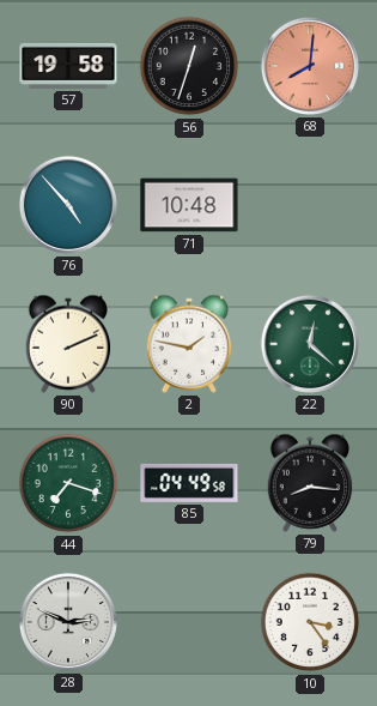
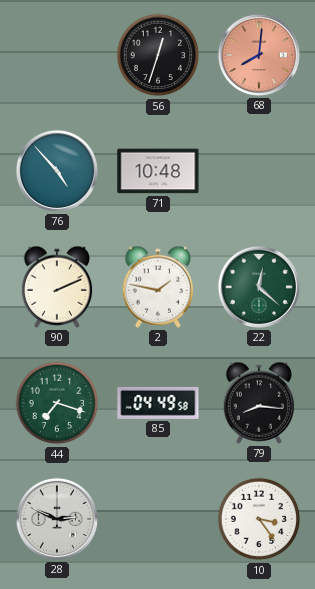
57: 19:58 -> none
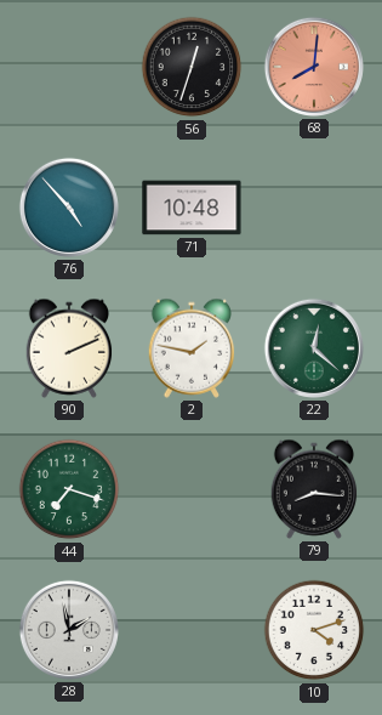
85: 04:49 -> none
28: 2:49 -> 1:58
10: 3:24 -> 4:12
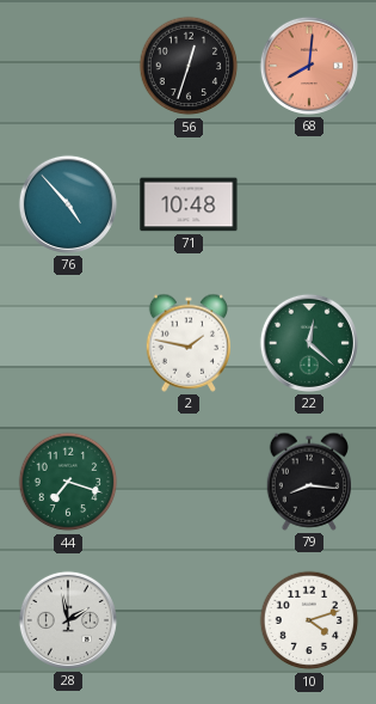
90: 2:11 -> none
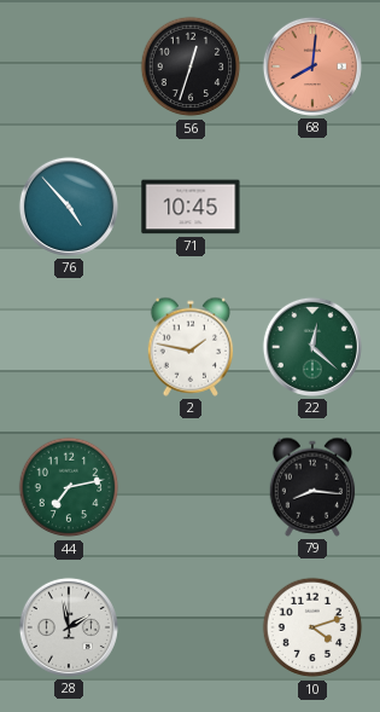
71: 10:48 -> 10:45
44: 7:18 -> 7:13
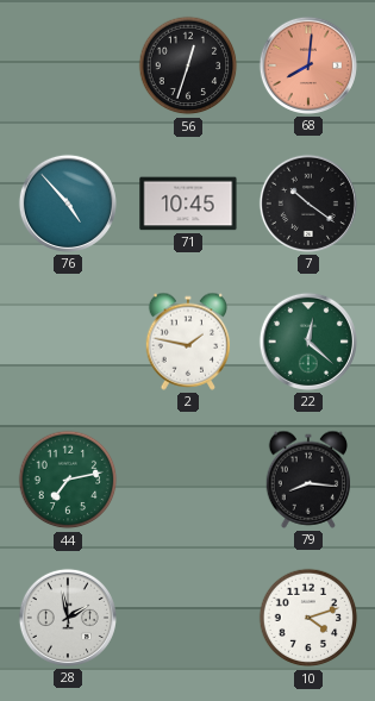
7: none -> 10:21
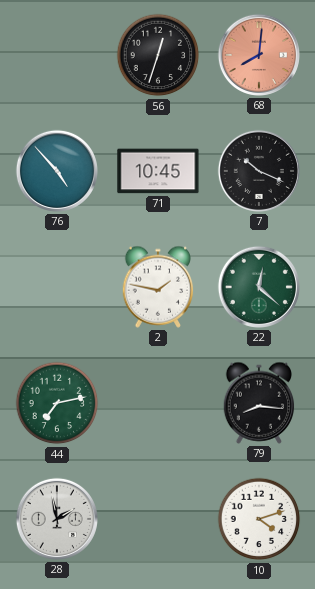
7: 10:21 -> 10:19
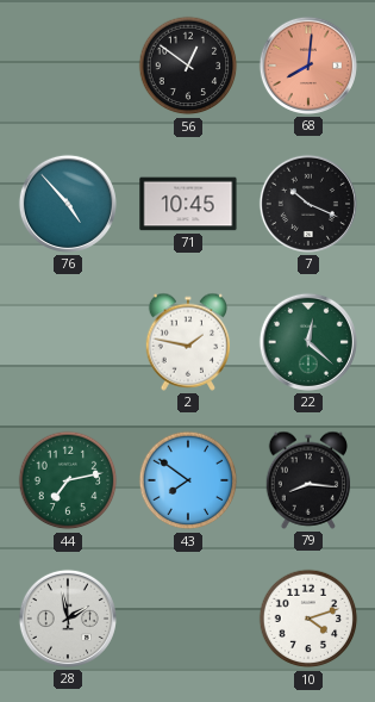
56: 12:33 -> 12:51
43: none -> 7:51
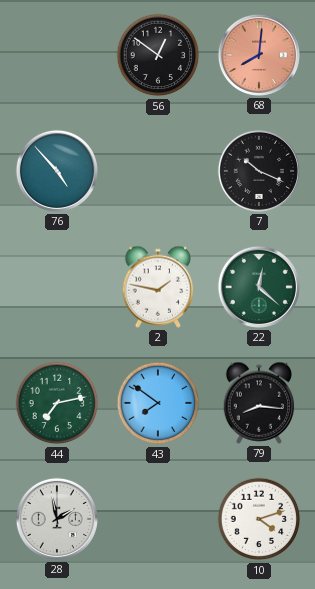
71: 10:45 -> none
